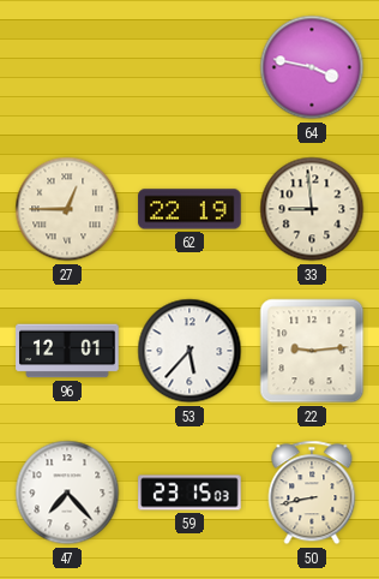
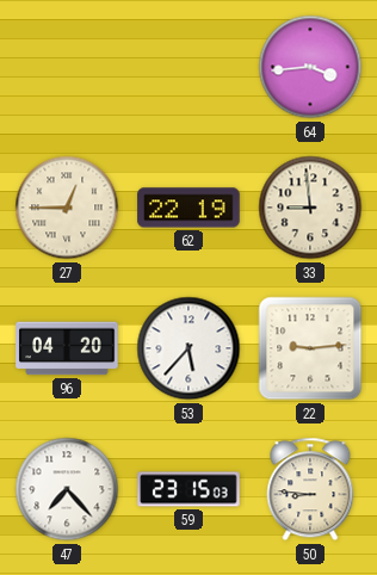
64: 3:47 -> 3:44
96: 12:01 -> 04:20
50: 8:43 -> 8:46
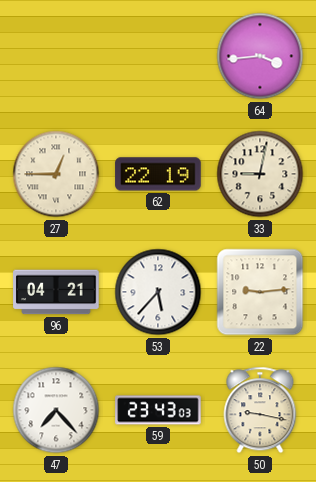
33: 8:59 -> 9:02
96: 04:20 -> 04:21
59: 23:15 -> 23:43
50: 8:46 -> 9:17
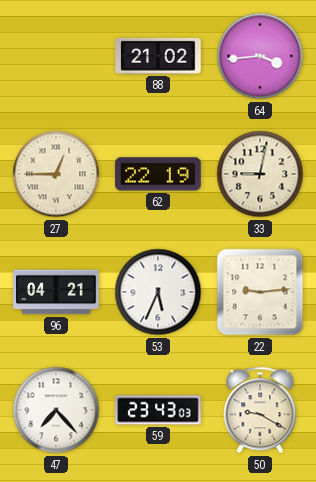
88: none -> 21:02
53: 5:37 -> 5:34
50: 9:17 -> 9:20
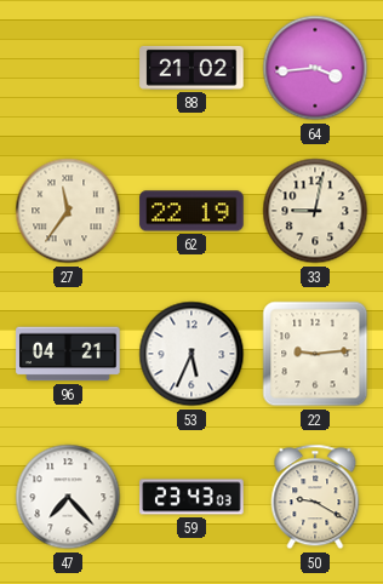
27: 12:45 -> 11:36
